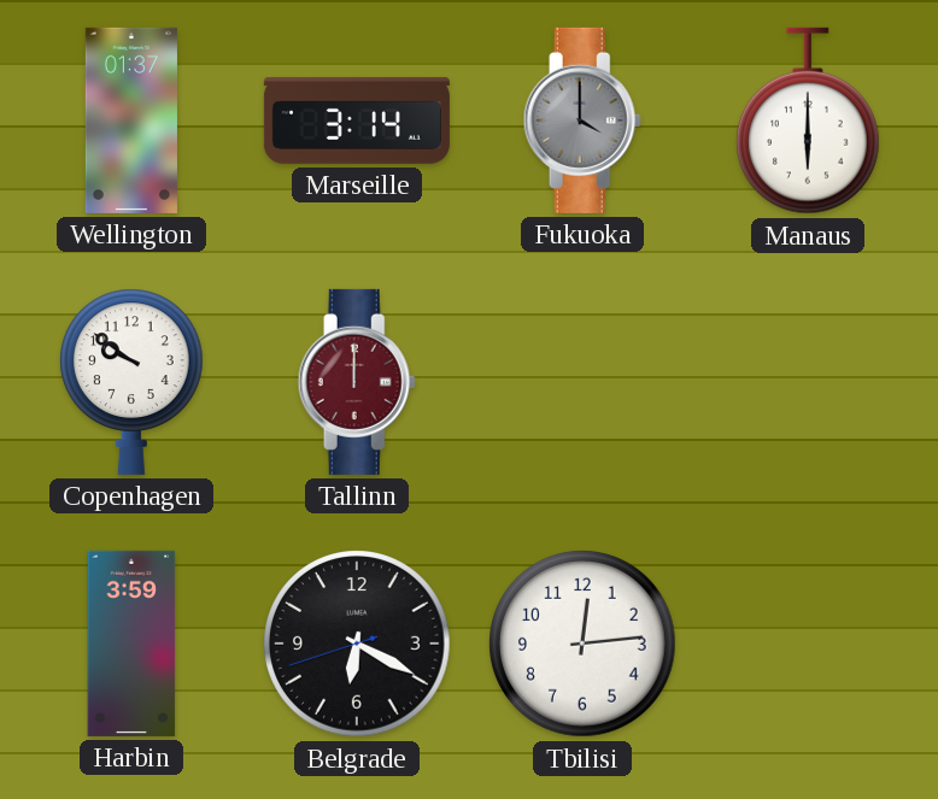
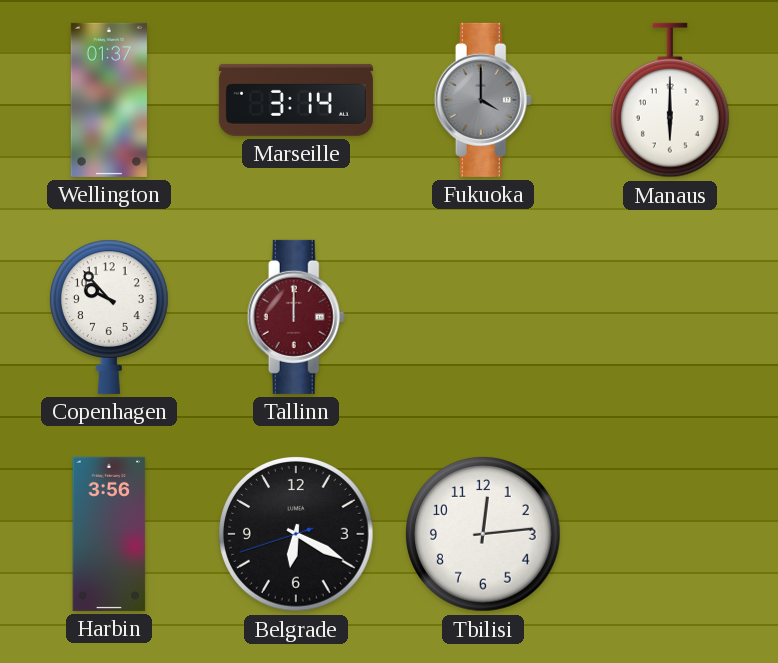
Copenhagen: 9:51 -> 9:53
Harbin: 3:59 -> 3:56
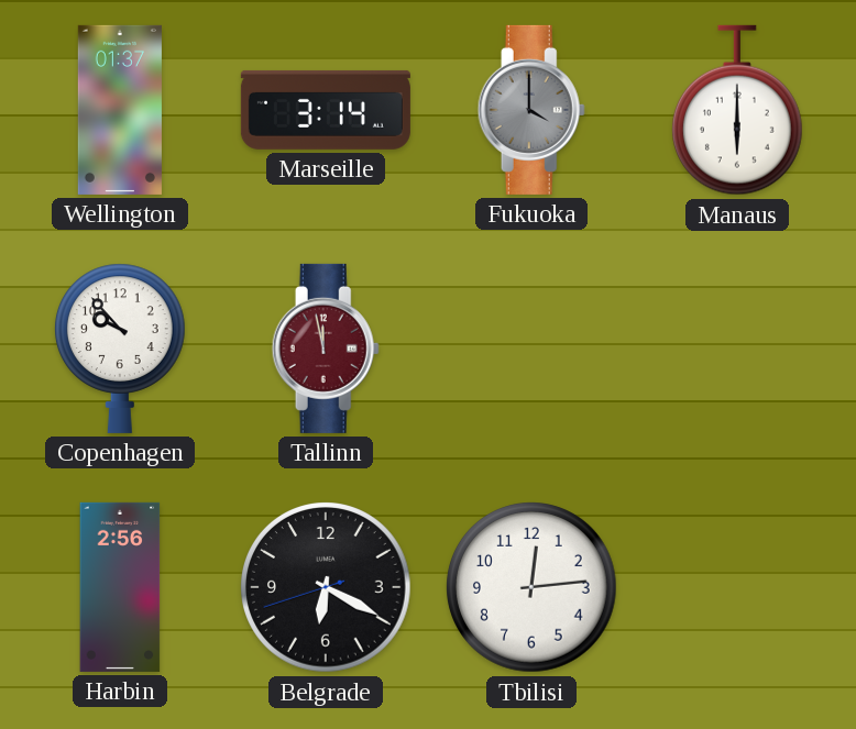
Tallinn: 12:00 -> 11:58
Harbin: 3:56 -> 2:56
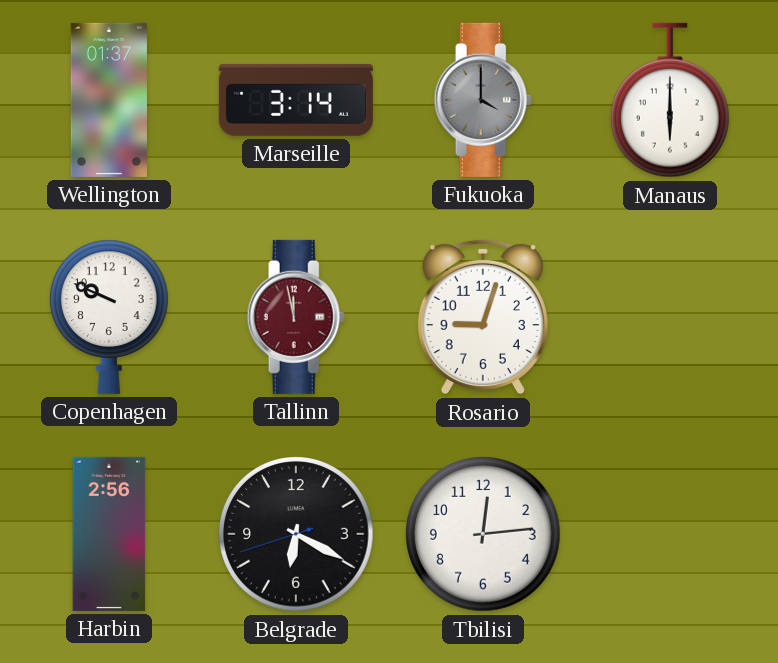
Copenhagen: 9:53 -> 9:49
Rosario: none -> 9:03
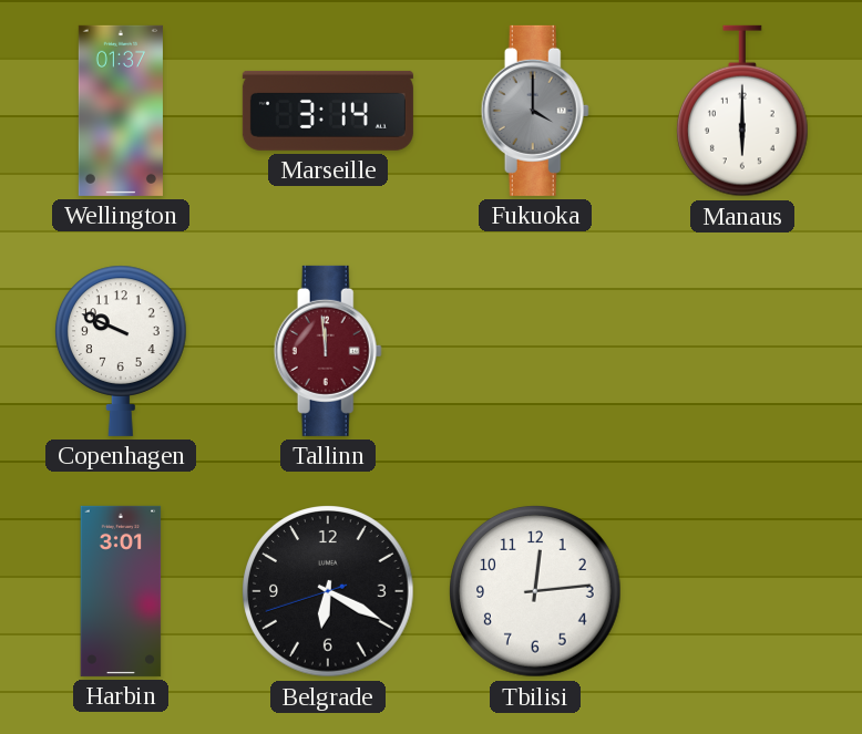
Tallinn: 11:58 -> 11:59
Rosario: 9:03 -> none
Harbin: 2:56 -> 3:01
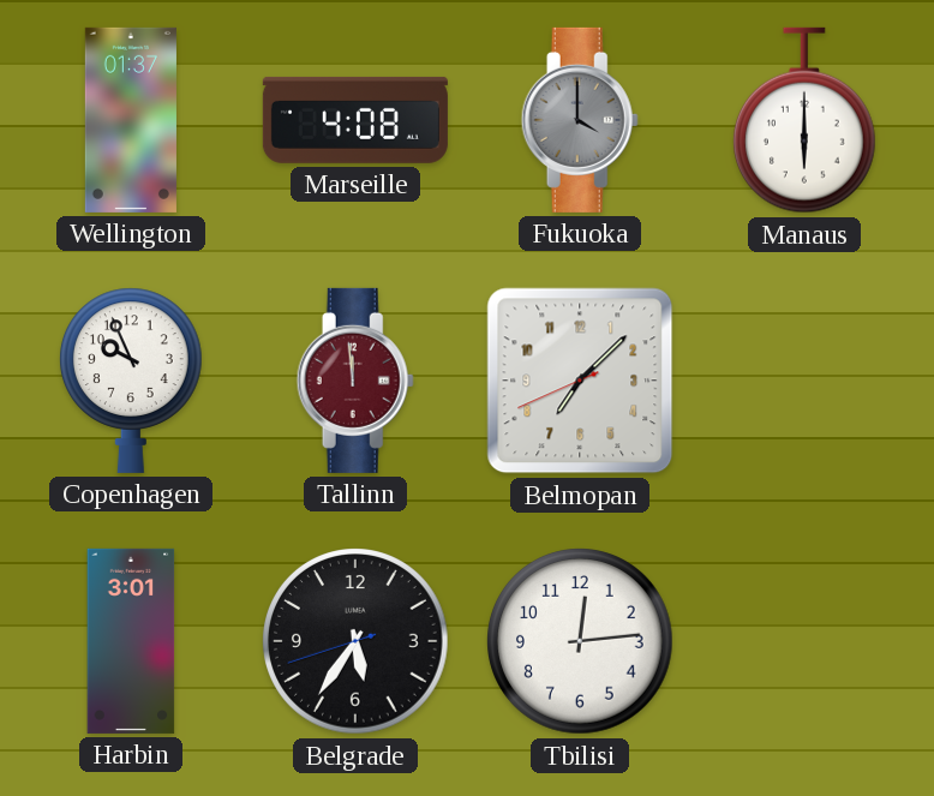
Marseille: 3:14 -> 4:08
Copenhagen: 9:49 -> 9:56
Belmopan: none -> 7:07
Belgrade: 6:19 -> 5:35
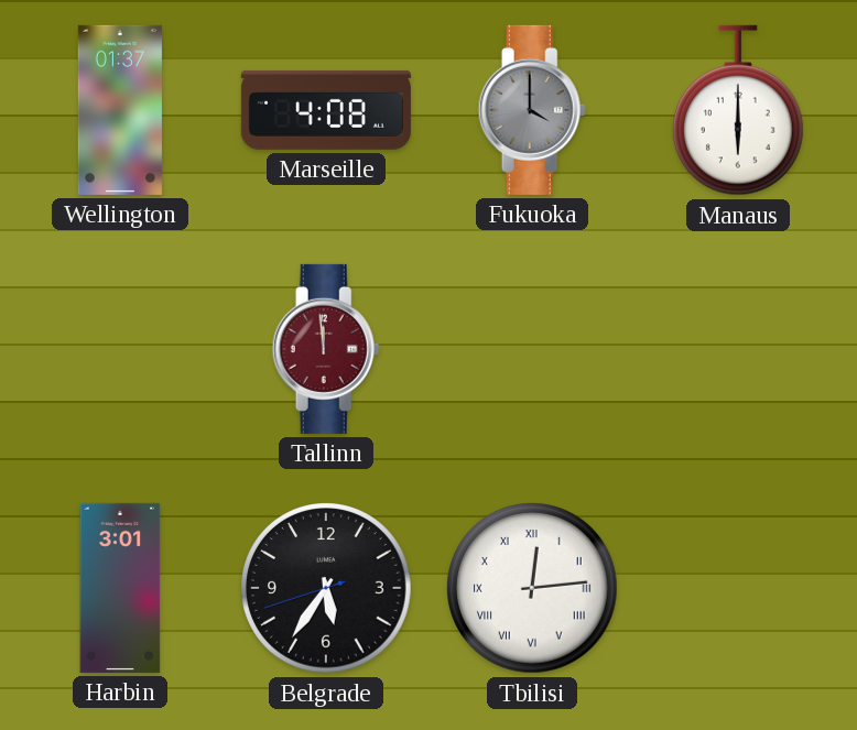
Copenhagen: 9:56 -> none
Belmopan: 7:07 -> none
Tbilisi numerals: Arabic -> Roman
